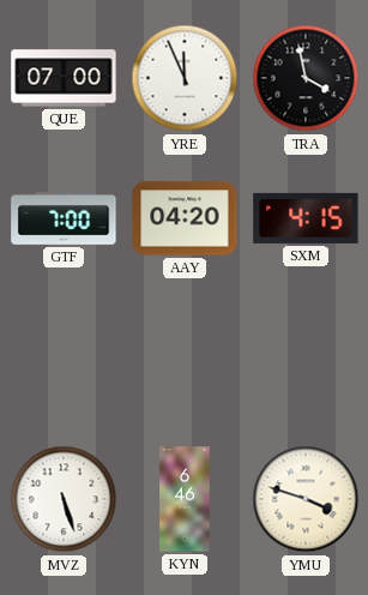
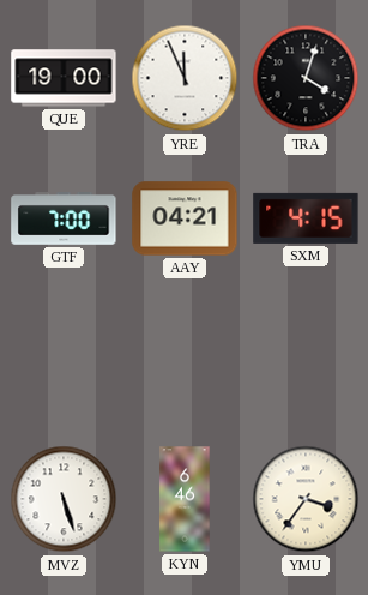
QUE: 07:00 -> 19:00
TRA: 3:58 -> 4:03
AAY: 04:20 -> 04:21
YMU: 3:48 -> 3:36
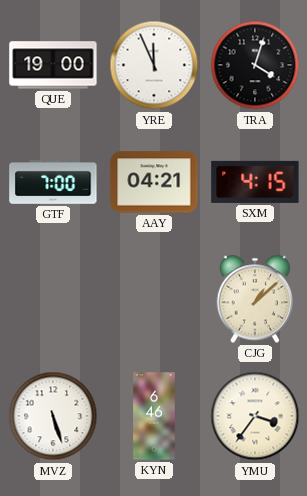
CJG: none -> 1:08
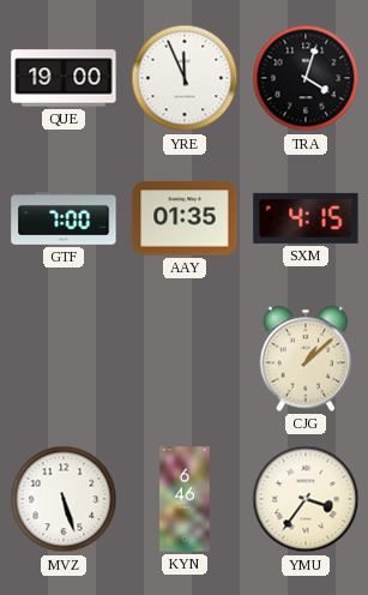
AAY: 04:21 -> 01:35
